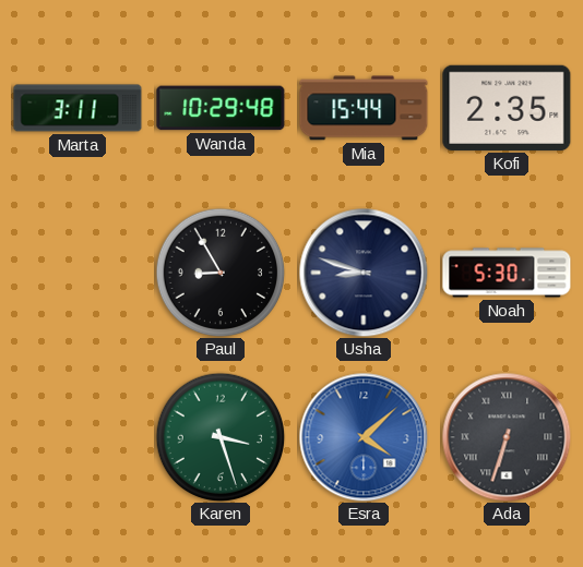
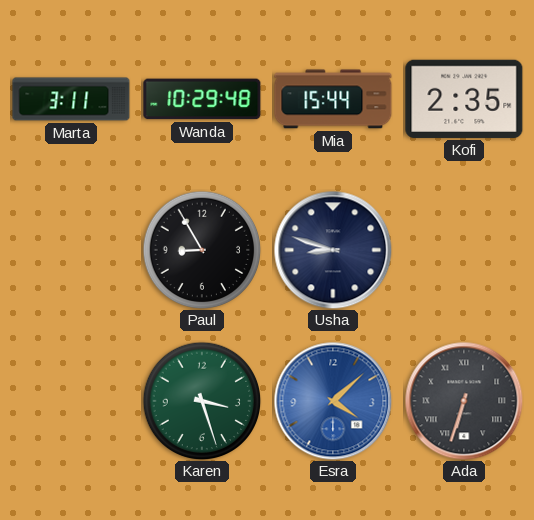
Noah: 5:30 -> none
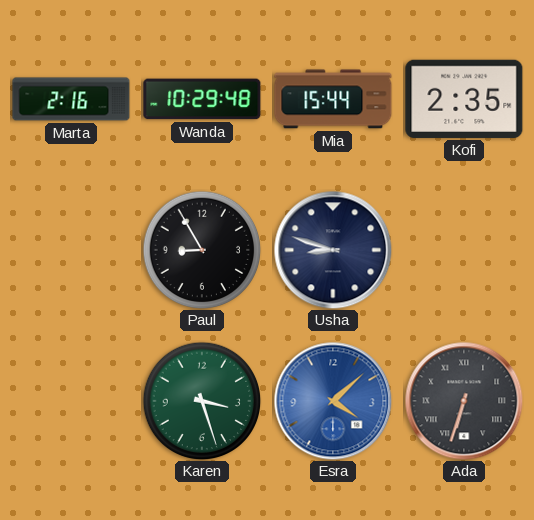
Marta: 3:11 -> 2:16
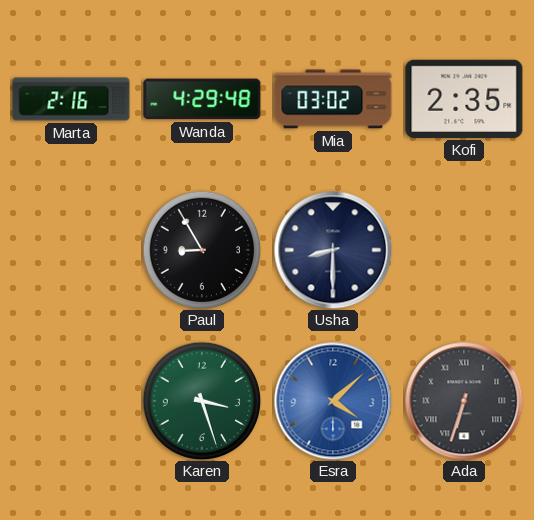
Wanda: 10:29 -> 4:29
Mia: 15:44 -> 03:02
Usha: 8:48 -> 8:30
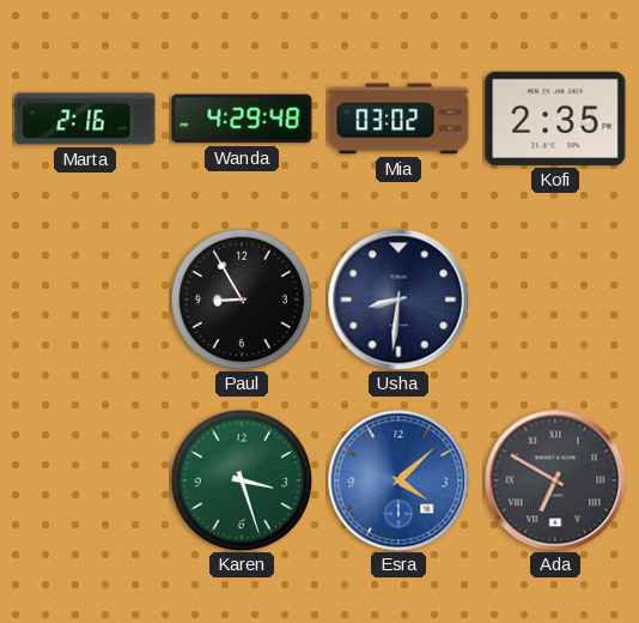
Usha: 8:30 -> 8:31
Ada: 6:33 -> 6:50
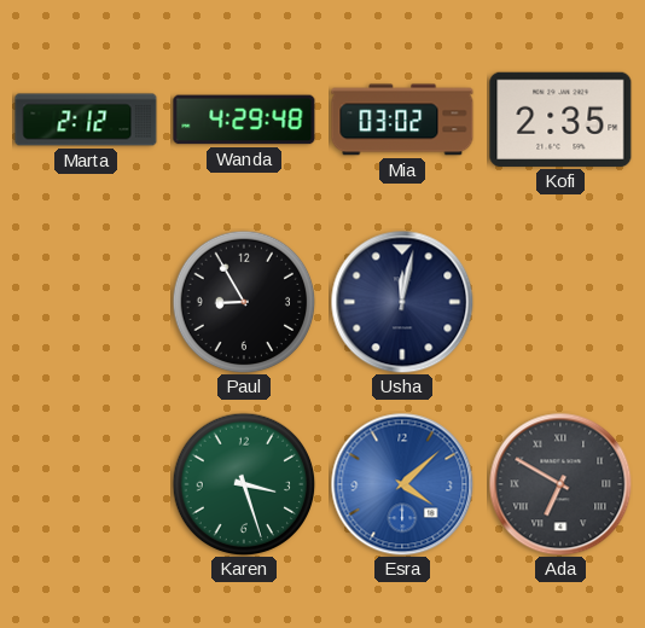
Marta: 2:16 -> 2:12
Usha: 8:31 -> 12:02
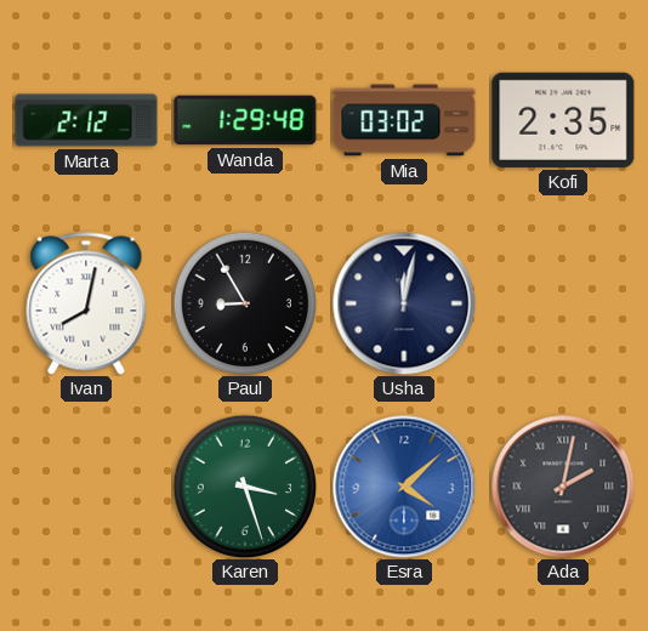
Wanda: 4:29 -> 1:29
Ivan: none -> 8:02
Ada: 6:50 -> 2:02
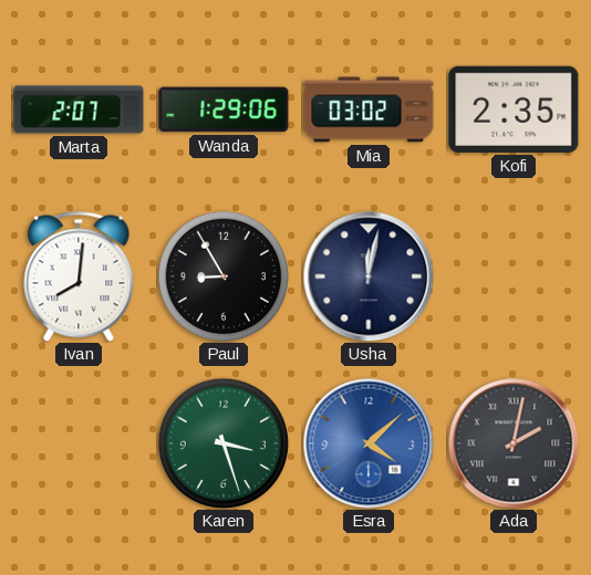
Marta: 2:12 -> 2:07
Wanda: 1:29:48 -> 1:29:06
Ivan: 8:02 -> 8:01
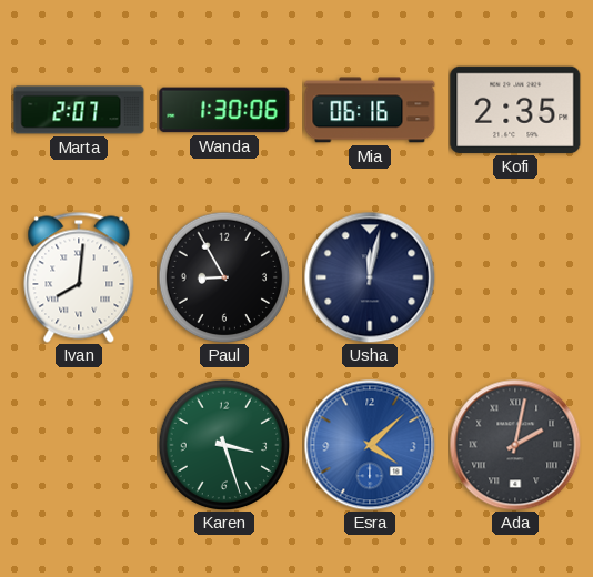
Wanda: 1:29 -> 1:30
Mia: 03:02 -> 06:16
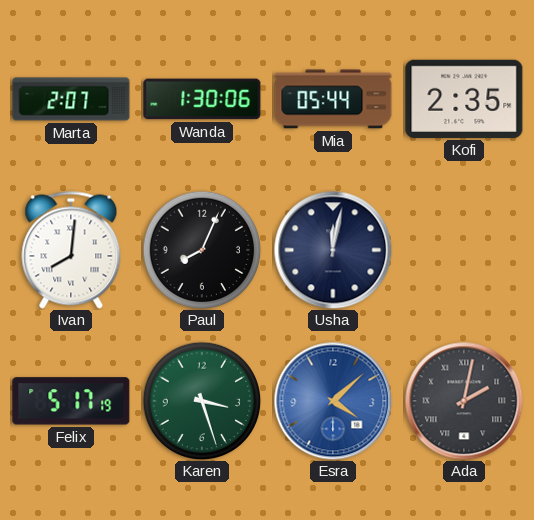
Mia: 06:16 -> 05:44
Paul: 8:55 -> 8:04
Felix: none -> 5:17
